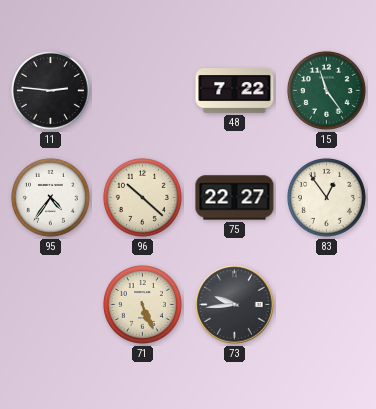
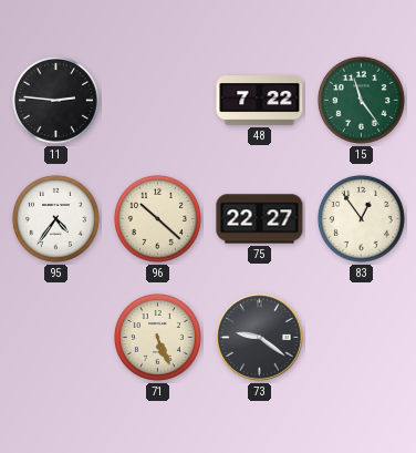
73: 9:44 -> 9:21
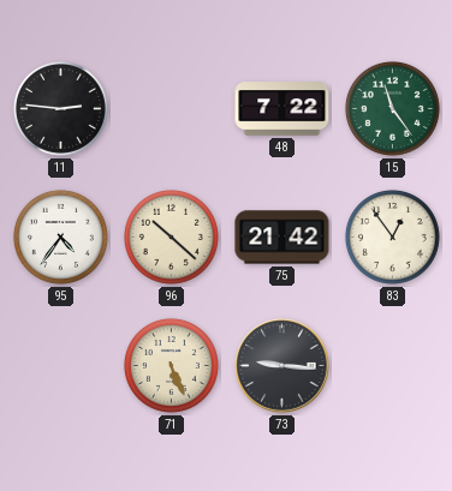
75: 22:27 -> 21:42
73: 9:21 -> 9:16
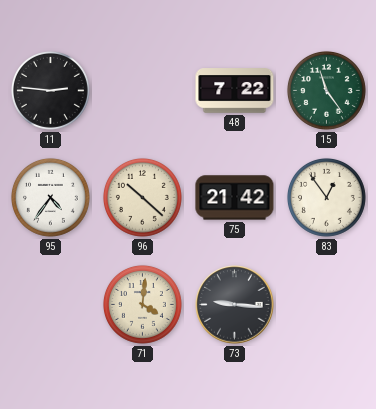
71: 5:26 -> 4:01
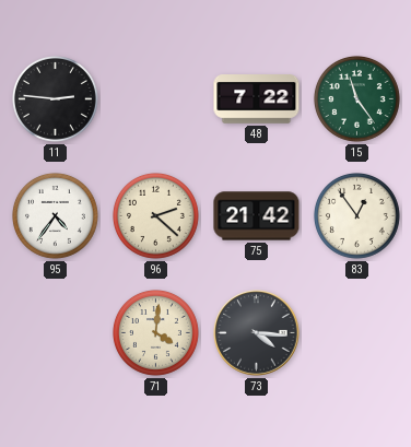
96: 10:22 -> 2:22
73: 9:16 -> 4:16
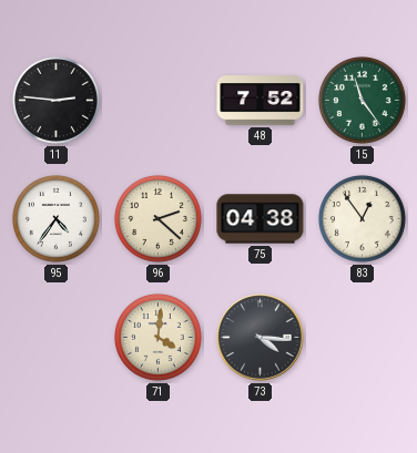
48: 7:22 -> 7:52
75: 21:42 -> 04:38
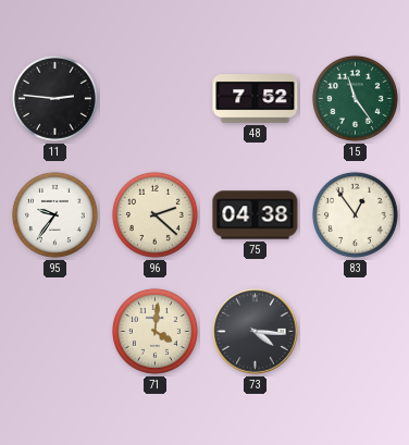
95: 4:36 -> 9:36
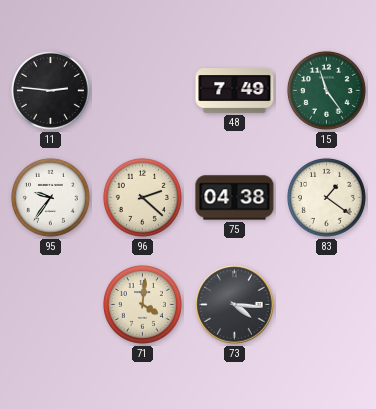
48: 7:52 -> 7:49
83: 12:54 -> 1:21
